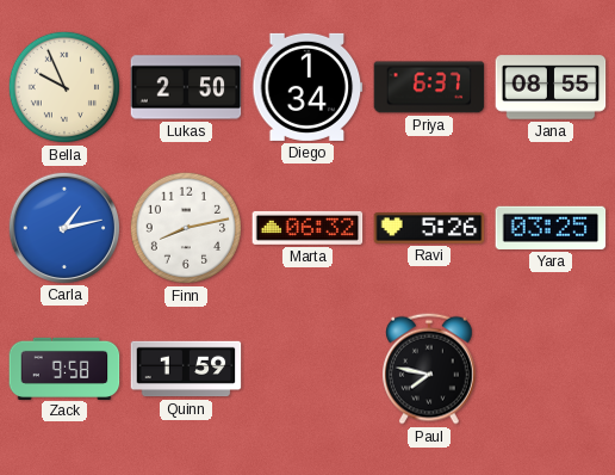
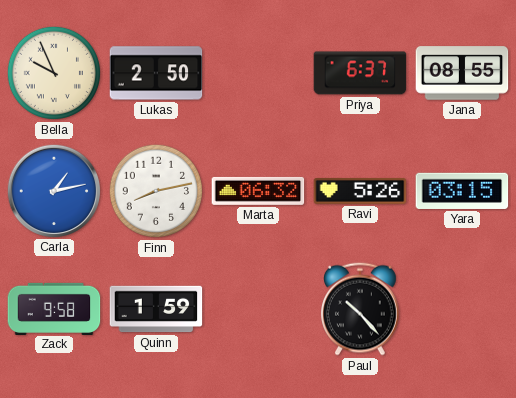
Diego: 1:34 -> none
Yara: 03:25 -> 03:15
Paul: 7:47 -> 10:23
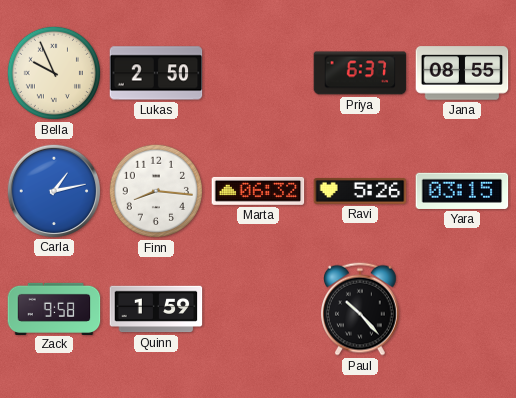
Finn: 8:13 -> 8:16
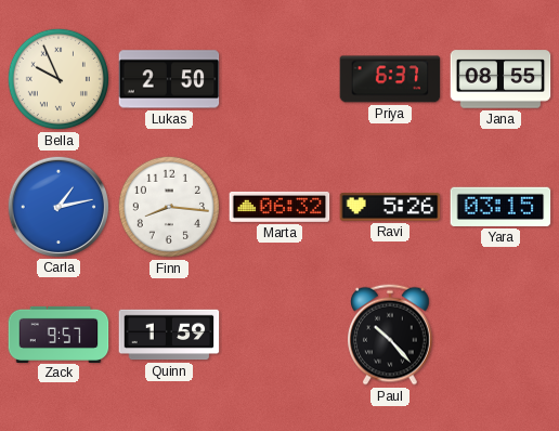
Zack: 9:58 -> 9:57
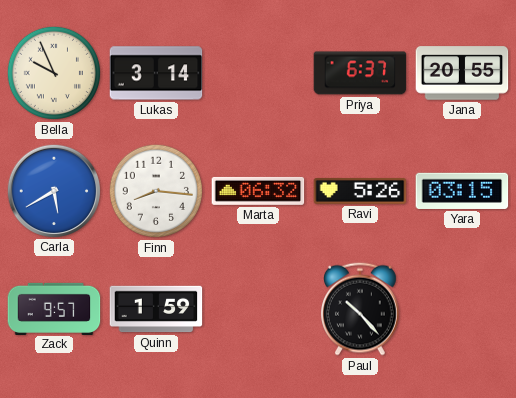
Lukas: 2:50 -> 3:14
Jana: 08:55 -> 20:55
Carla: 1:13 -> 5:40
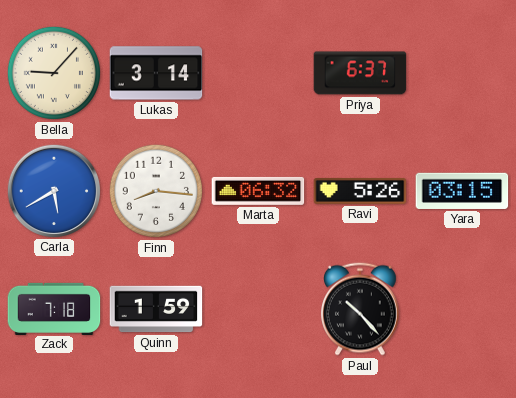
Bella: 9:56 -> 9:07
Jana: 20:55 -> none
Zack: 9:57 -> 7:18
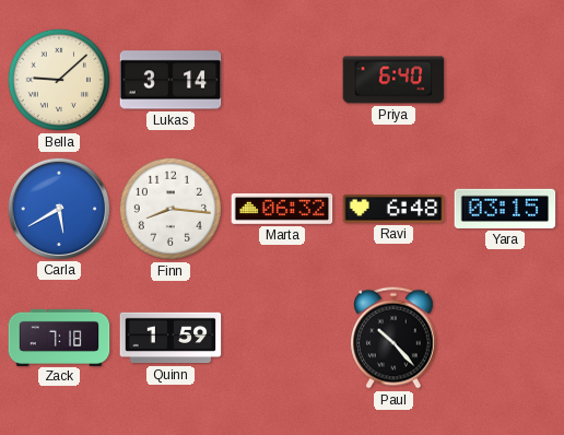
Bella: 9:07 -> 9:08
Priya: 6:37 -> 6:40
Ravi: 5:26 -> 6:48
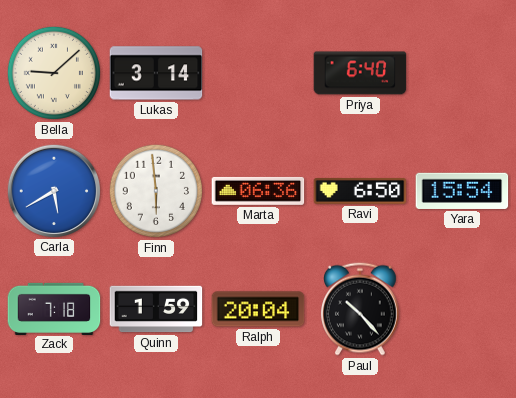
Finn: 8:16 -> 5:59
Marta: 06:32 -> 06:36
Ravi: 6:48 -> 6:50
Yara: 03:15 -> 15:54
Ralph: none -> 20:04
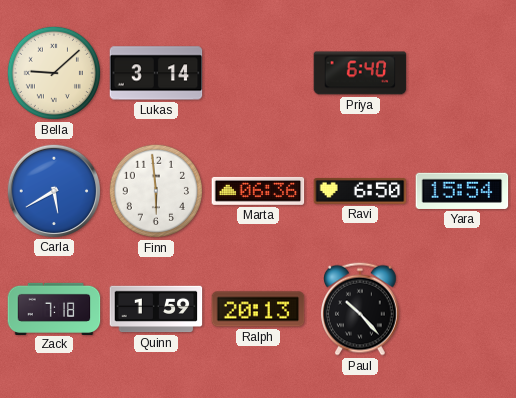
Ralph: 20:04 -> 20:13
